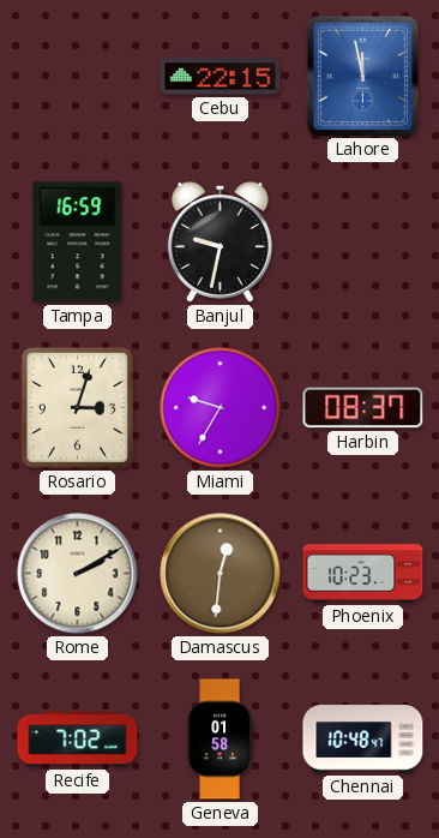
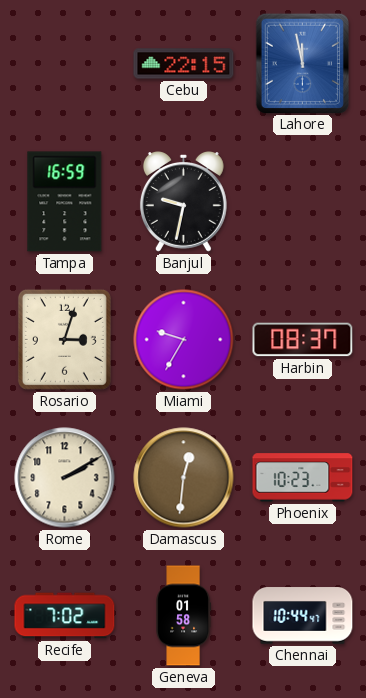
Chennai: 10:48 -> 10:44
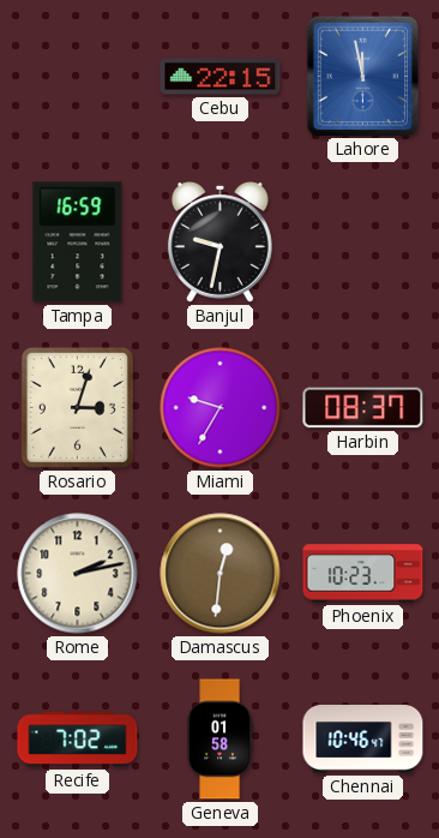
Rome: 2:10 -> 2:13
Chennai: 10:44 -> 10:46
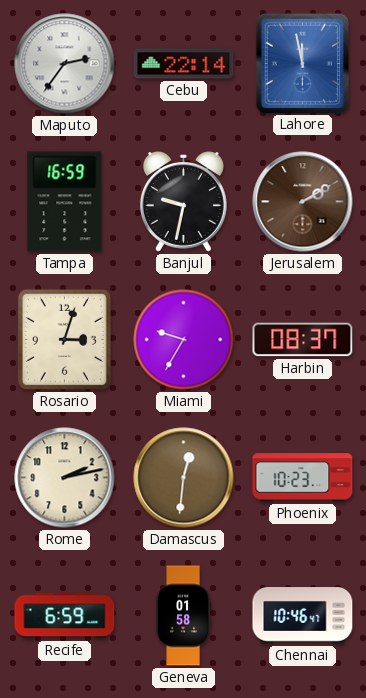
Maputo: none -> 2:36
Cebu: 22:15 -> 22:14
Jerusalem: none -> 2:10
Recife: 7:02 -> 6:59
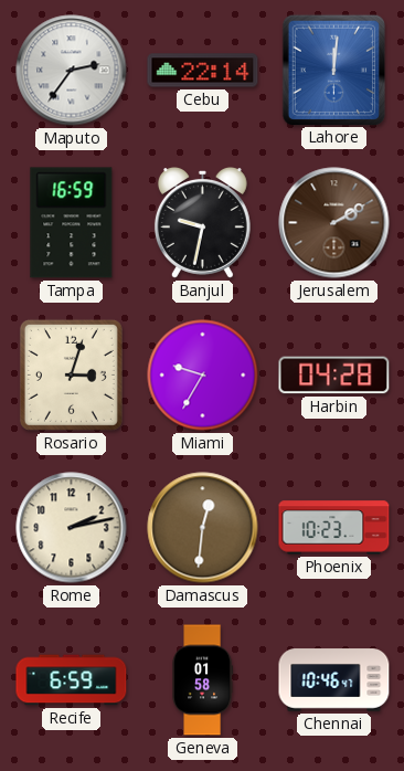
Lahore: 11:58 -> 12:01
Harbin: 08:37 -> 04:28
